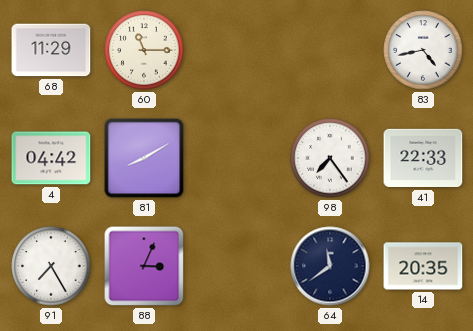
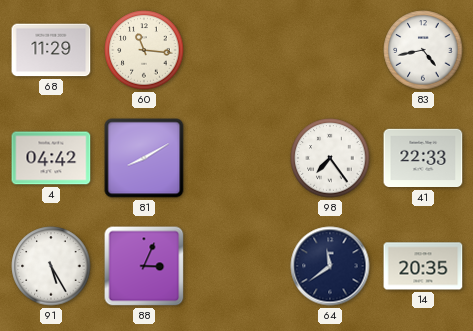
60: 11:15 -> 11:16
91: 7:25 -> 5:25
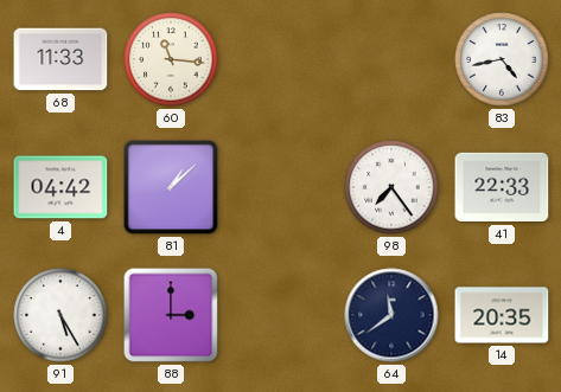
68: 11:29 -> 11:33
81: 8:10 -> 1:08
88: 3:04 -> 3:00
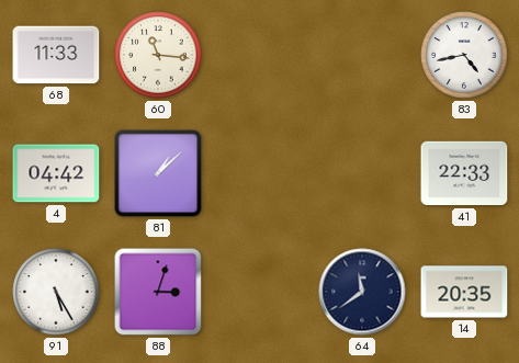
98: 7:24 -> none
88: 3:00 -> 3:03
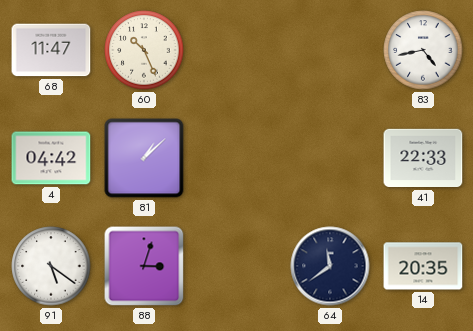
68: 11:33 -> 11:47
60: 11:16 -> 10:26
91: 5:25 -> 5:21
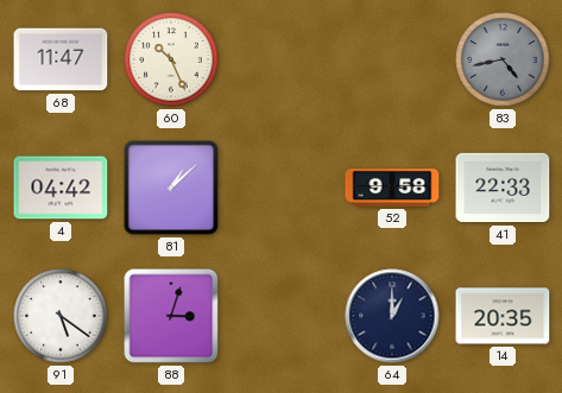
83 dial: white -> grey
52: none -> 9:58
64: 11:39 -> 1:00
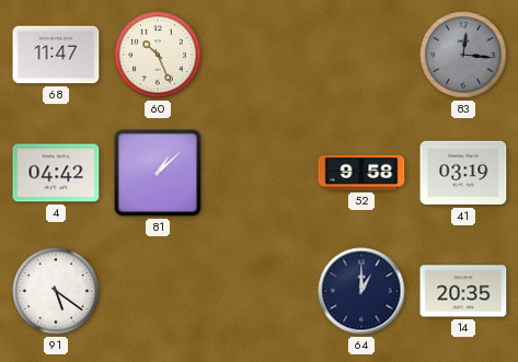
83: 4:43 -> 12:16
41: 22:33 -> 03:19
88: 3:03 -> none
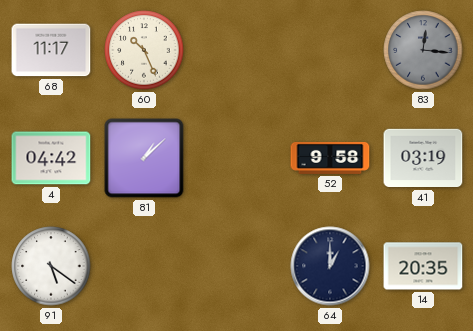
68: 11:47 -> 11:17
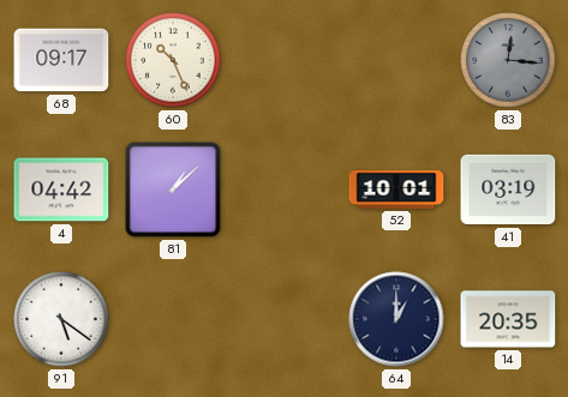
68: 11:17 -> 09:17
52: 9:58 -> 10:01
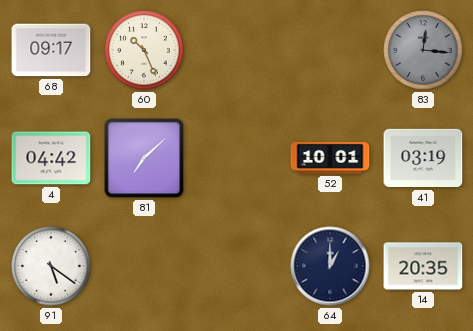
81: 1:08 -> 7:08
